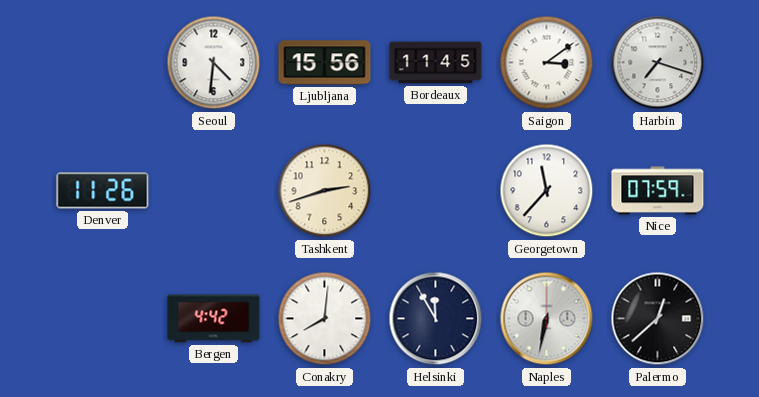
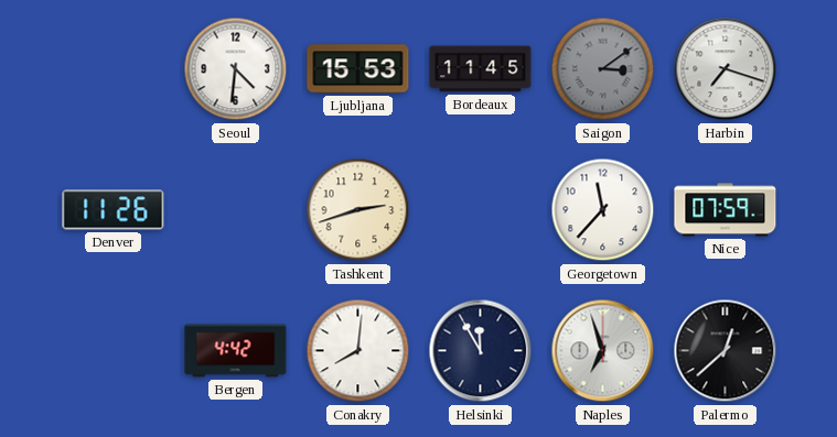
Ljubljana: 15:56 -> 15:53
Saigon dial: white -> grey
Naples: 6:32 -> 6:57
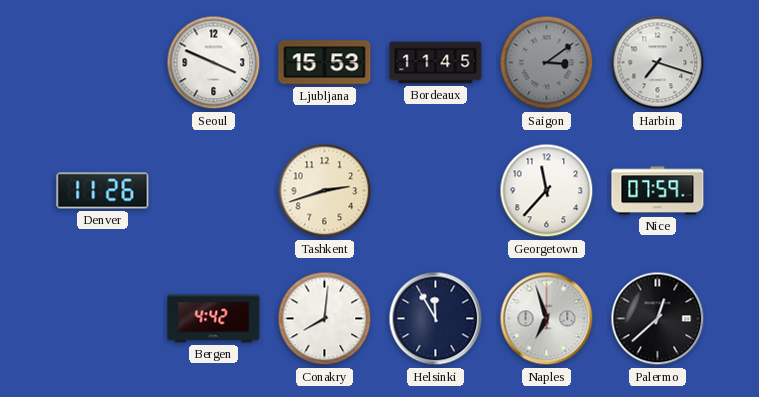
Seoul: 4:31 -> 3:49
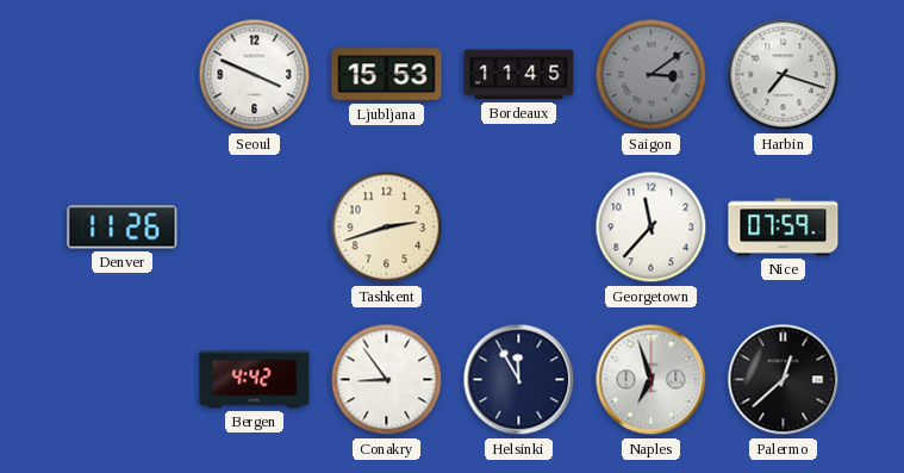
Conakry: 8:01 -> 8:54
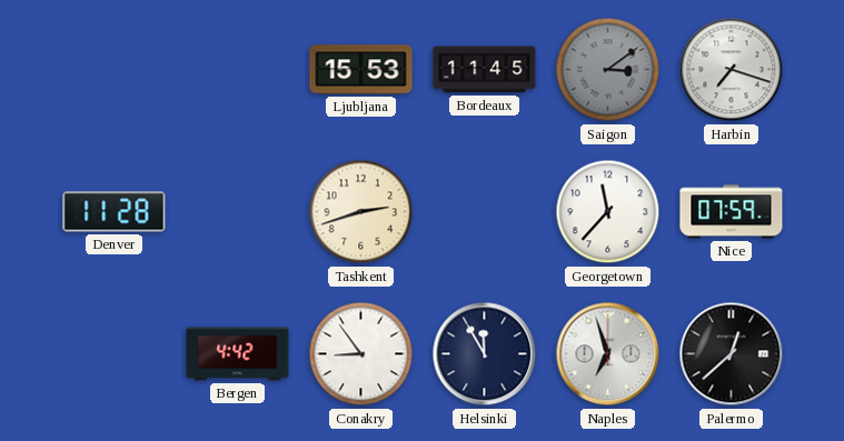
Seoul: 3:49 -> none
Denver: 11:26 -> 11:28
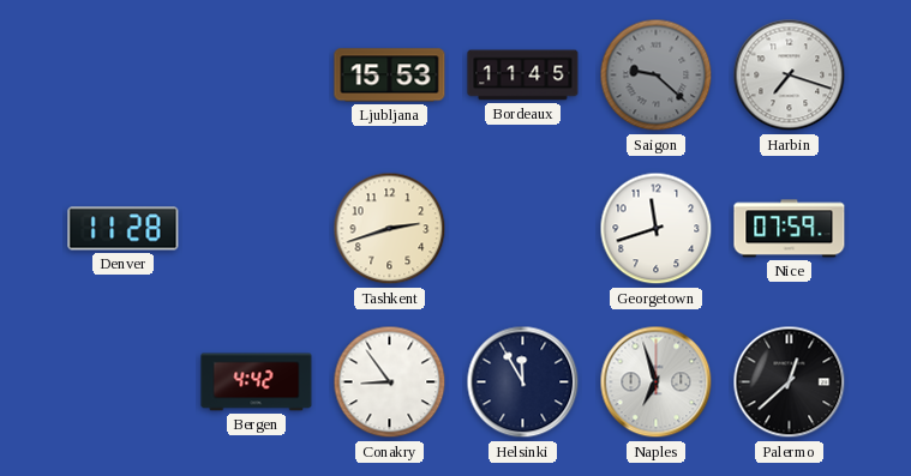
Saigon: 3:09 -> 9:22
Georgetown: 11:37 -> 11:42
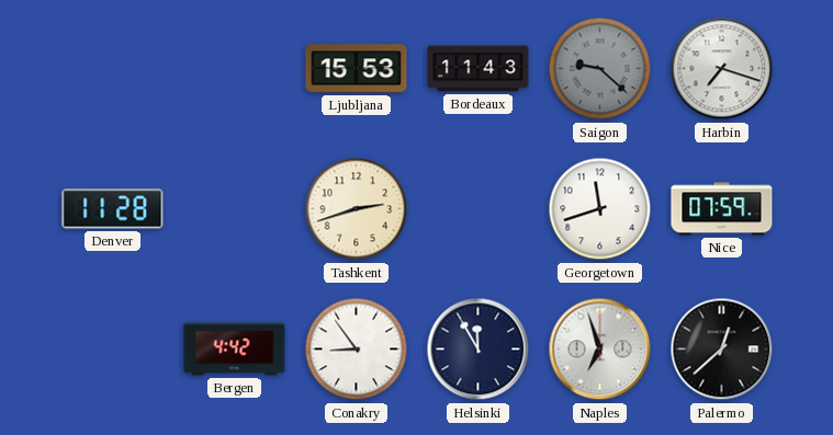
Bordeaux: 11:45 -> 11:43
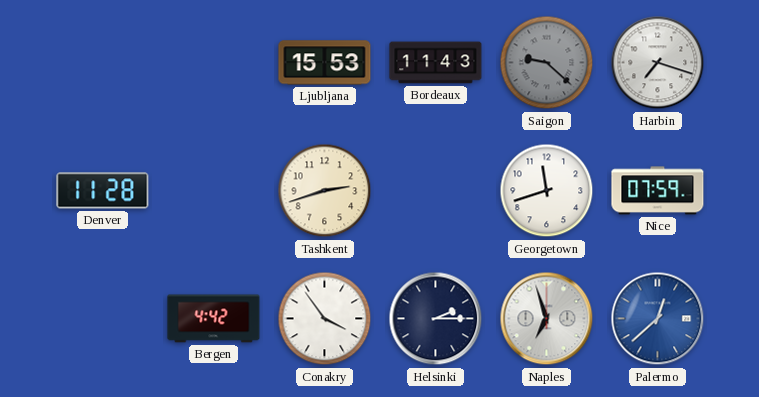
Conakry: 8:54 -> 3:54
Helsinki: 11:55 -> 2:15
Palermo dial: black -> blue
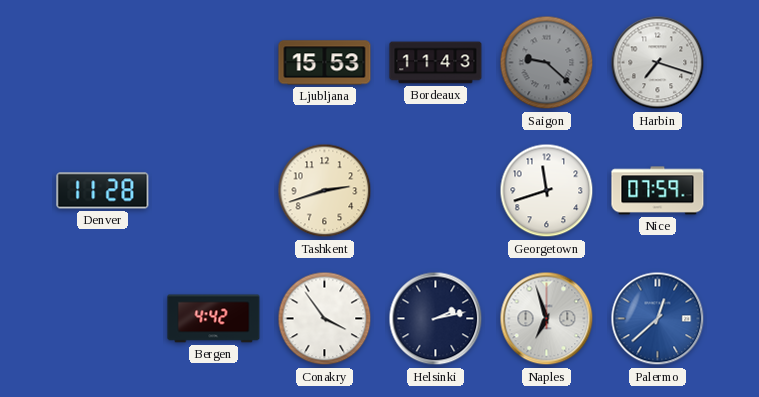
Helsinki: 2:15 -> 2:13
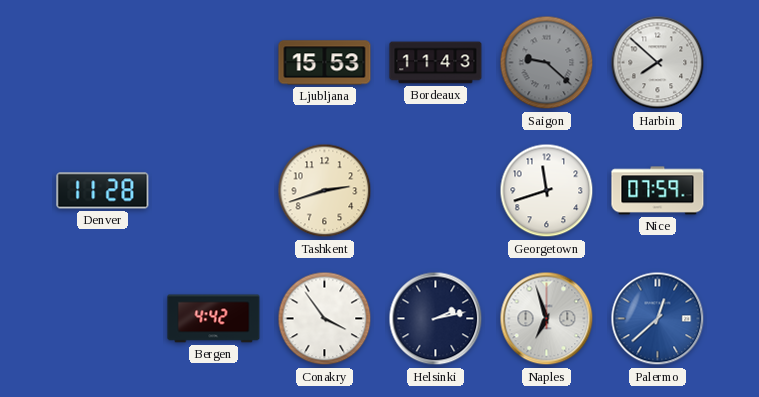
Harbin: 7:18 -> 7:52
